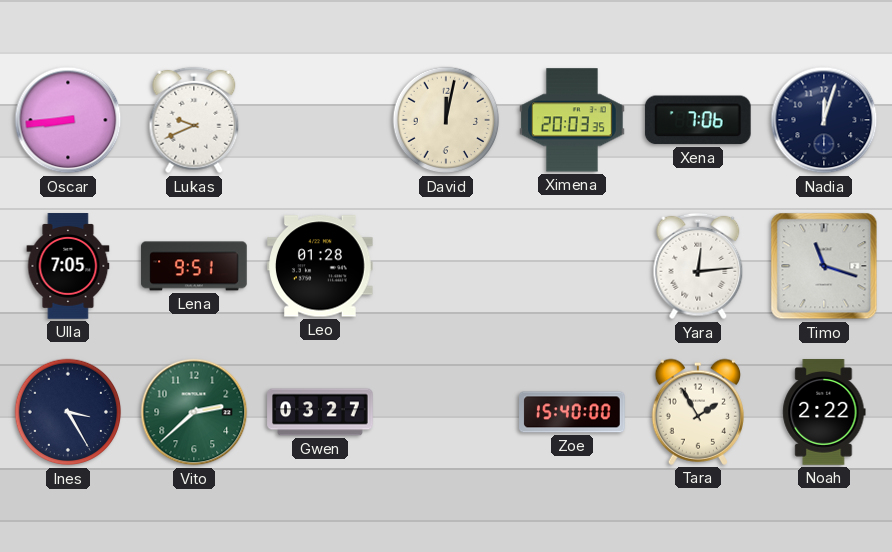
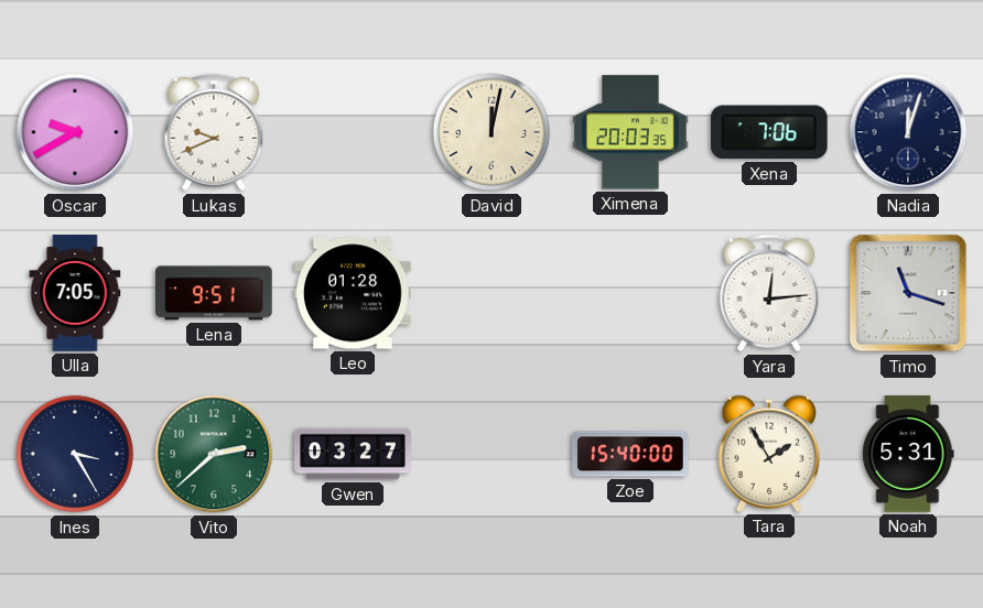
Oscar: 8:44 -> 9:40
Noah: 2:22 -> 5:31
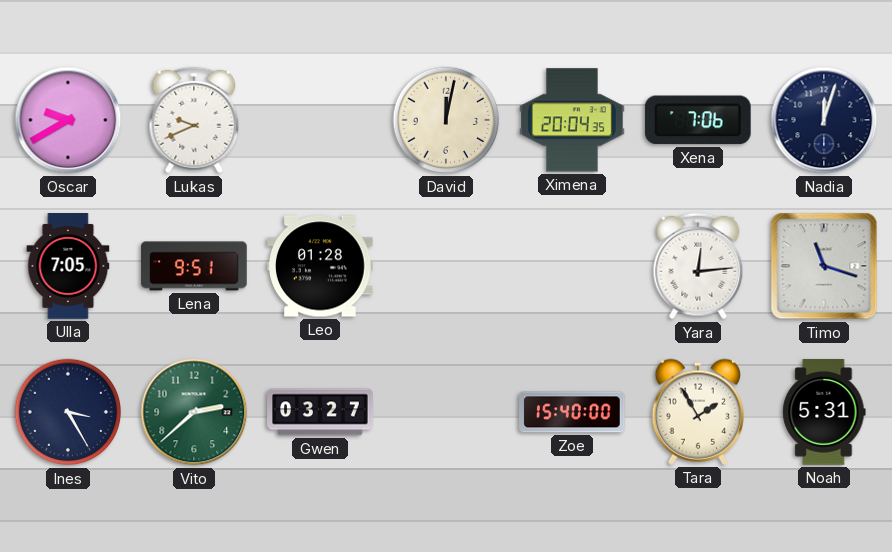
Ximena: 20:03 -> 20:04
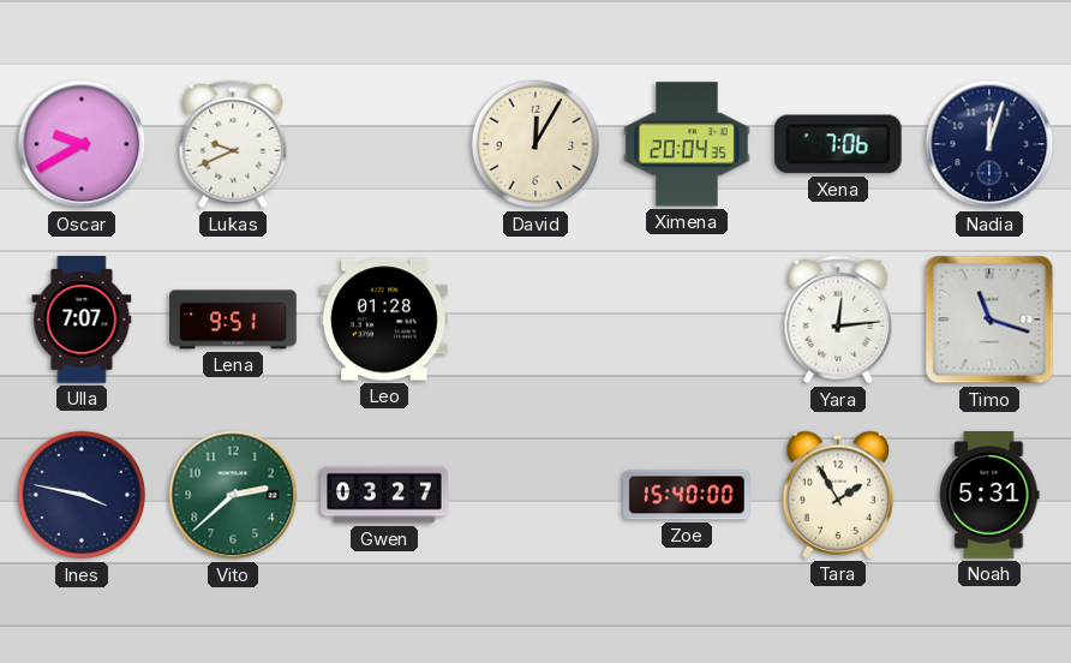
David: 12:02 -> 12:05
Ulla: 7:05 -> 7:07
Ines: 3:25 -> 3:47
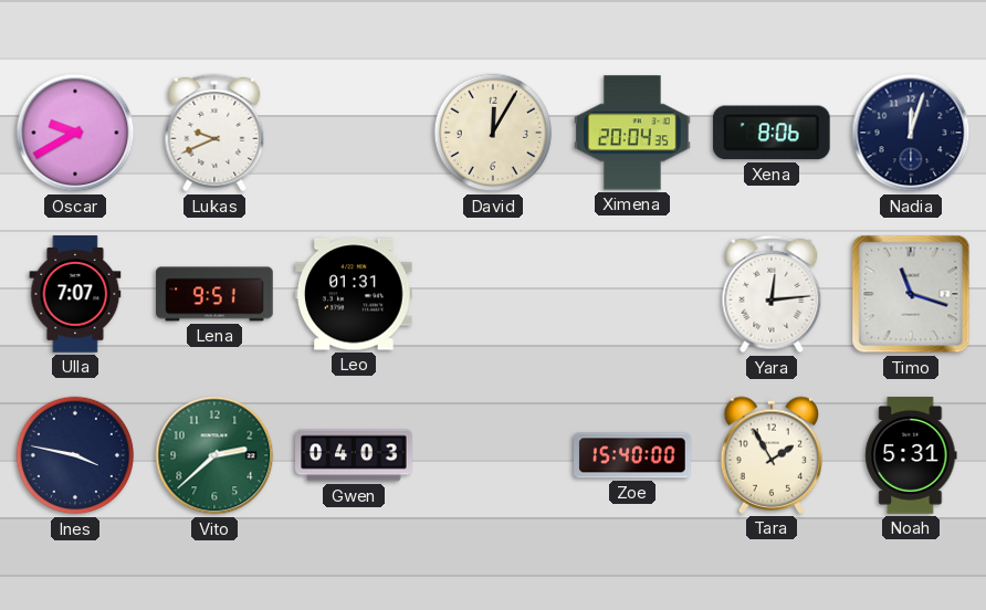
Xena: 7:06 -> 8:06
Leo: 01:28 -> 01:31
Gwen: 03:27 -> 04:03
